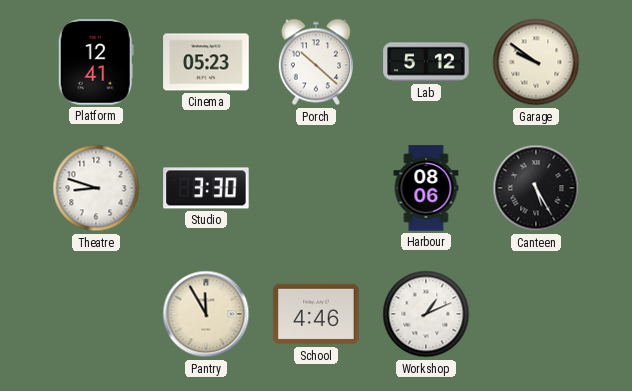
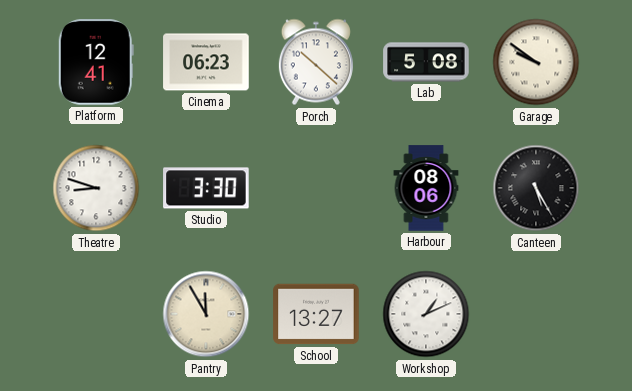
Cinema: 05:23 -> 06:23
Lab: 5:12 -> 5:08
School: 4:46 -> 13:27
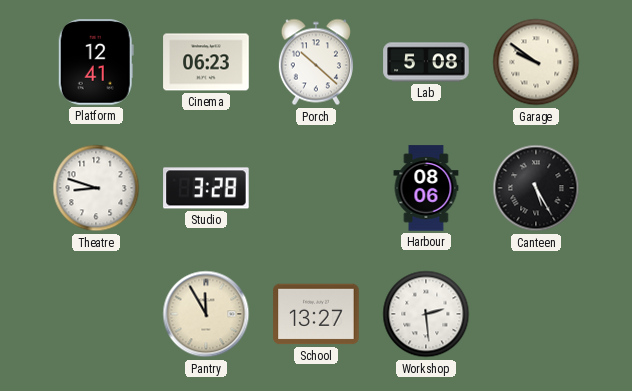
Studio: 3:30 -> 3:28
Workshop: 1:11 -> 2:29
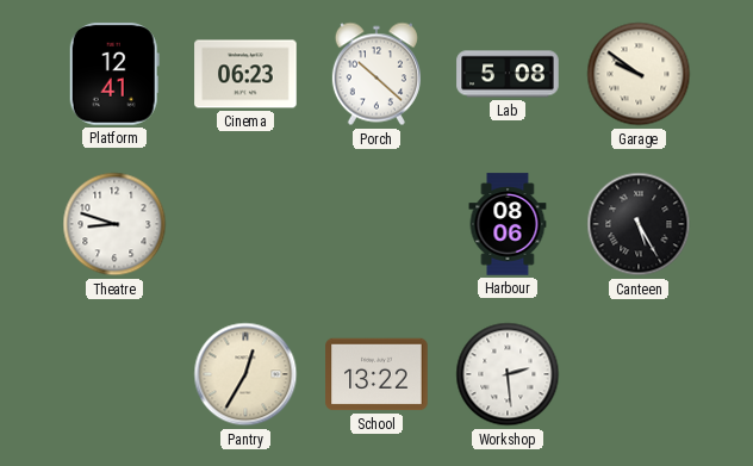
Studio: 3:28 -> none
Pantry: 11:55 -> 12:35
School: 13:27 -> 13:22
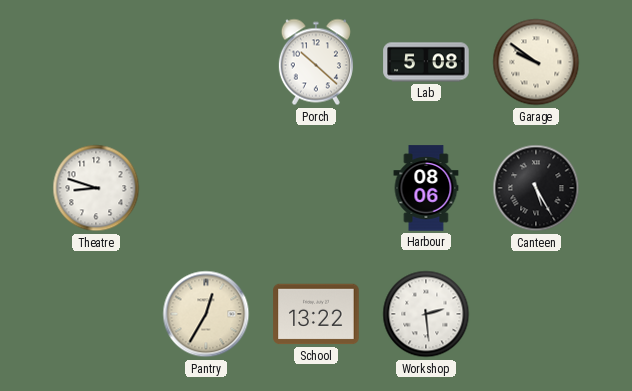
Platform: 12:41 -> none
Cinema: 06:23 -> none
